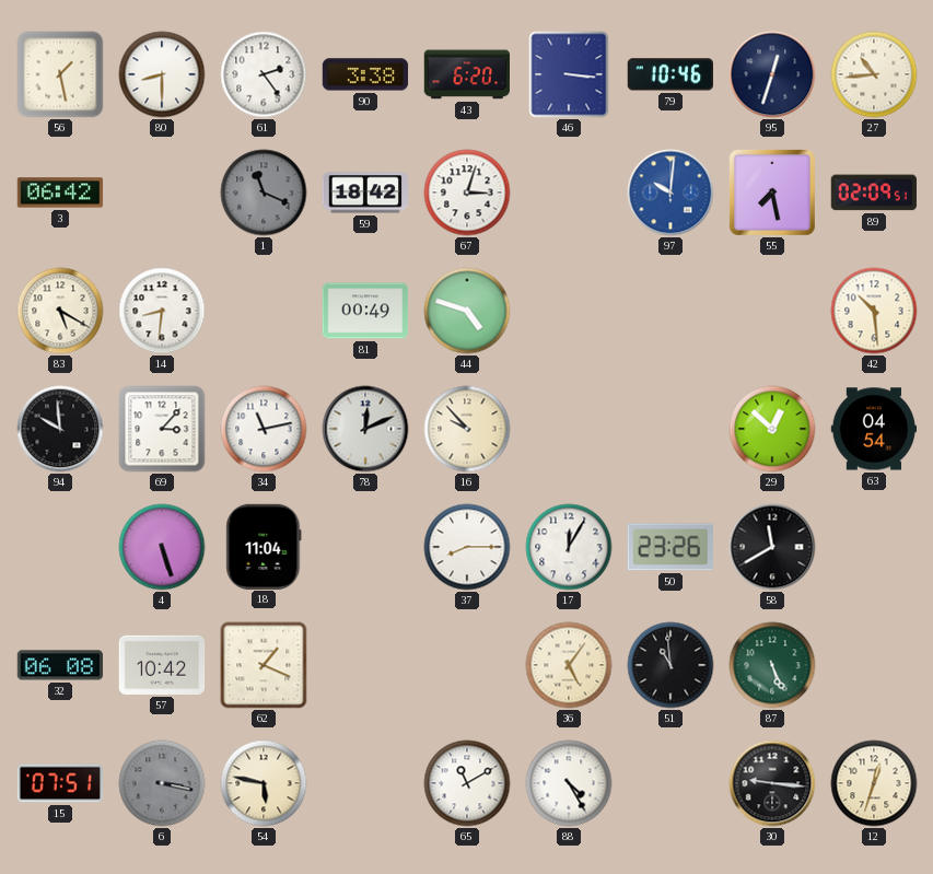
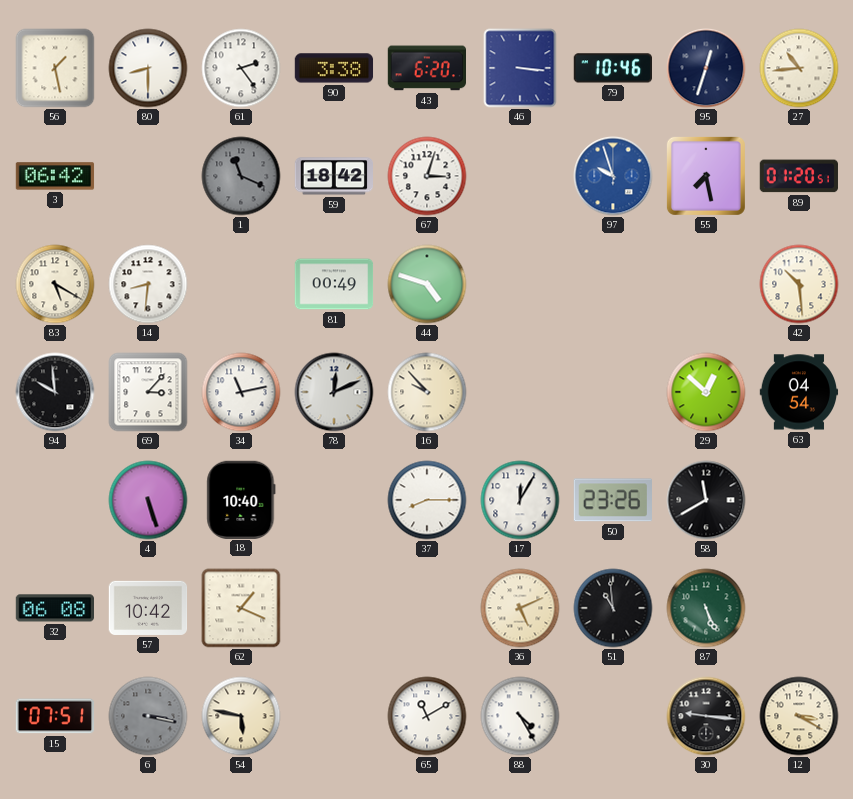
97: 10:01 -> 9:57
89: 02:09 -> 01:20
18: 11:04 -> 10:40
36: 5:06 -> 5:11
12: 12:33 -> 3:20
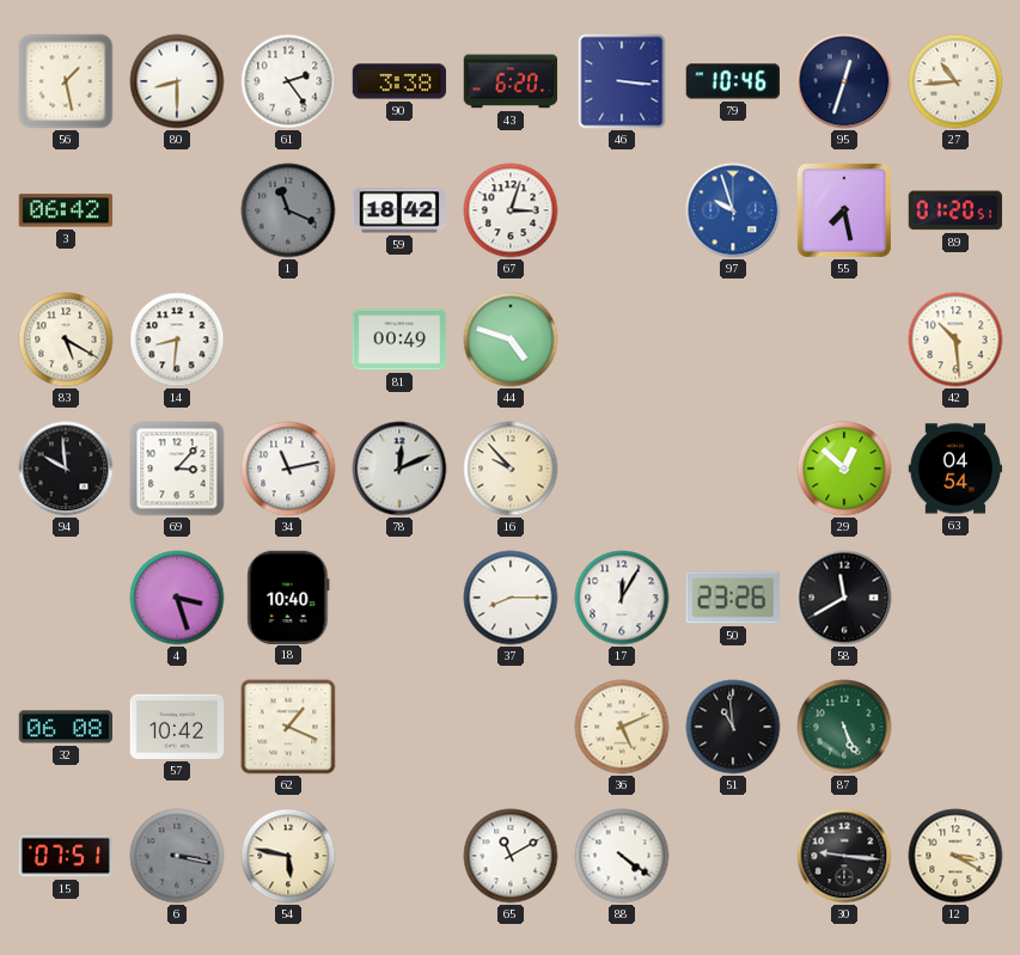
4: 5:27 -> 3:27
88: 4:25 -> 4:21
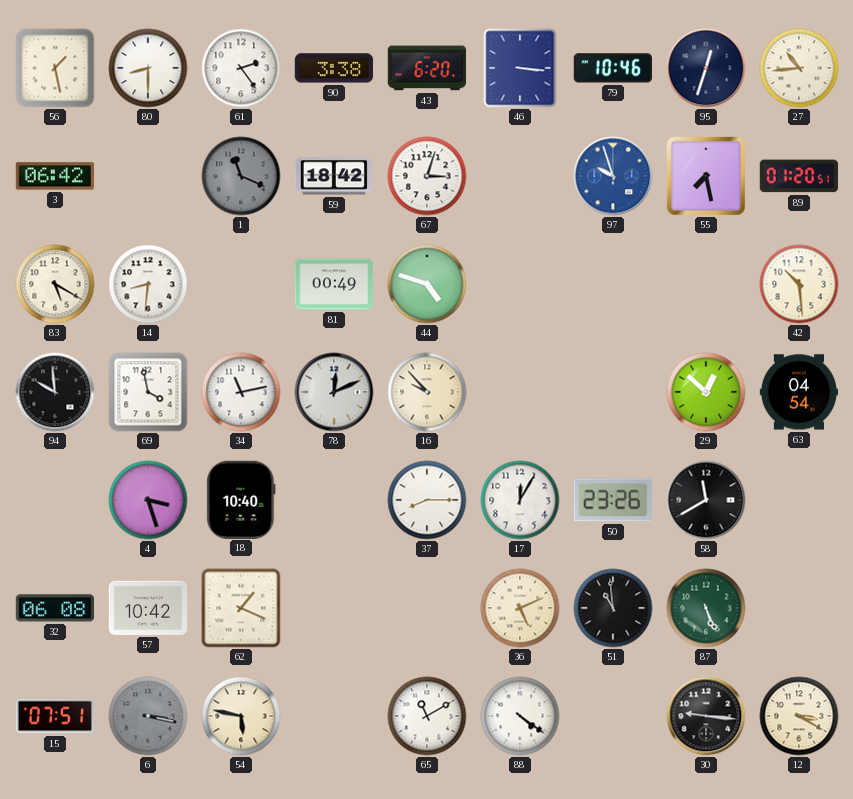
69: 3:07 -> 3:58
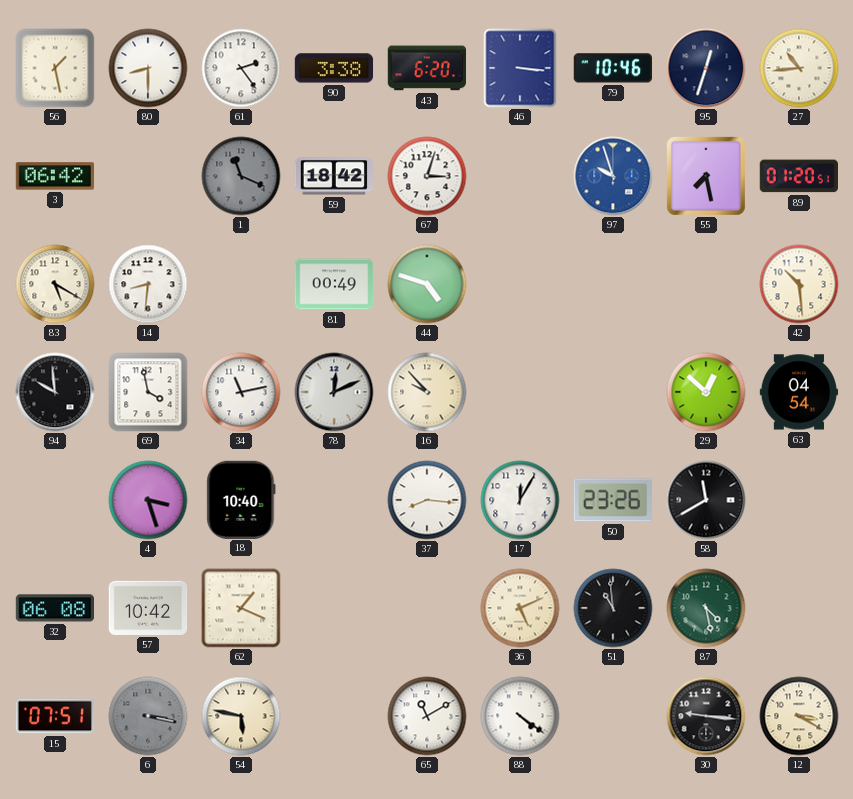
37: 8:15 -> 8:16
87: 5:26 -> 4:28
